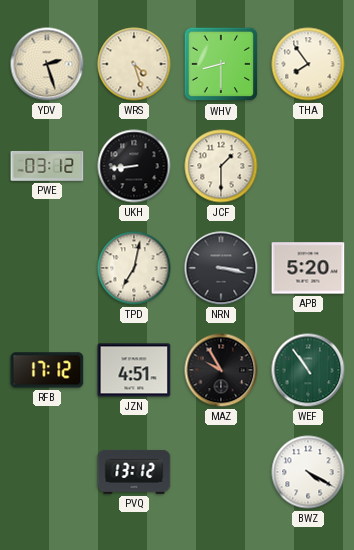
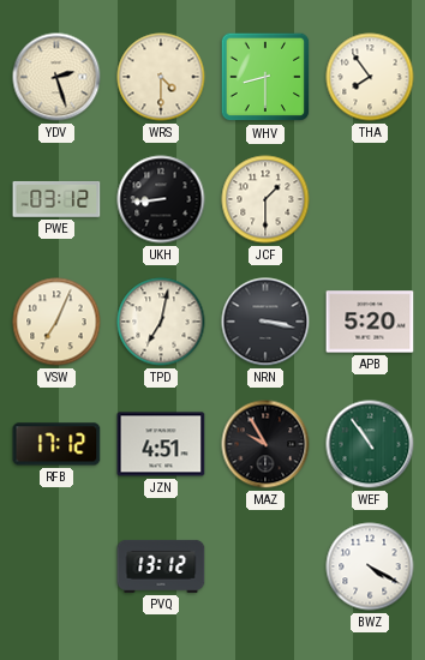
WRS: 4:27 -> 4:30
VSW: none -> 7:04
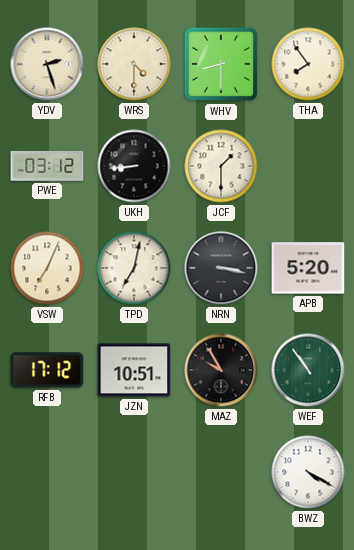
JZN: 4:51 -> 10:51
PVQ: 13:12 -> none
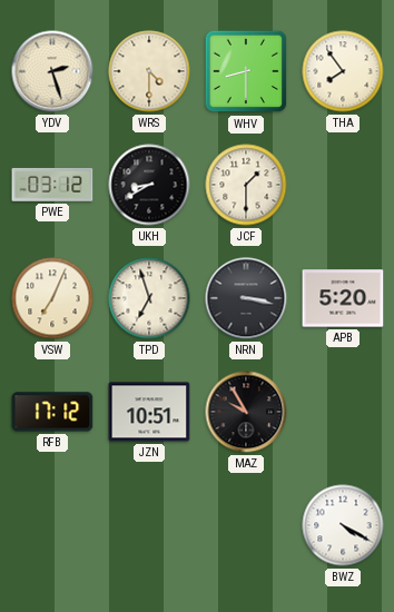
UKH: 8:44 -> 8:40
TPD: 7:02 -> 6:57
WEF: 10:54 -> none
